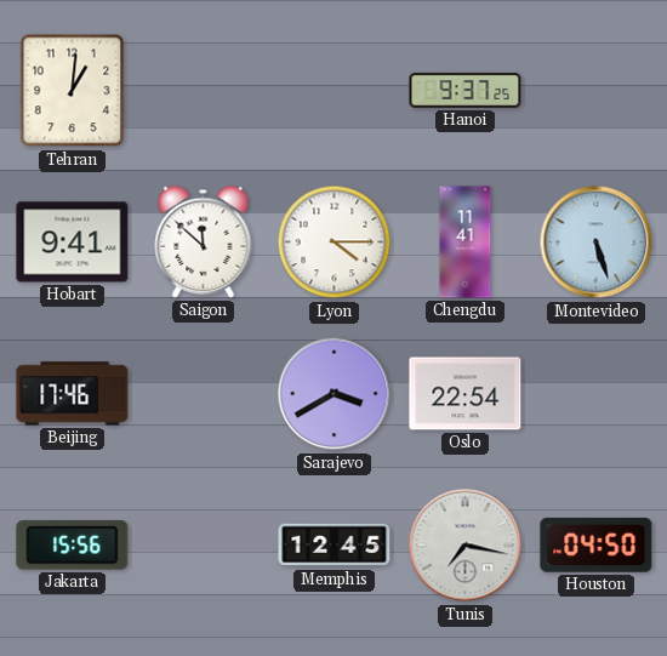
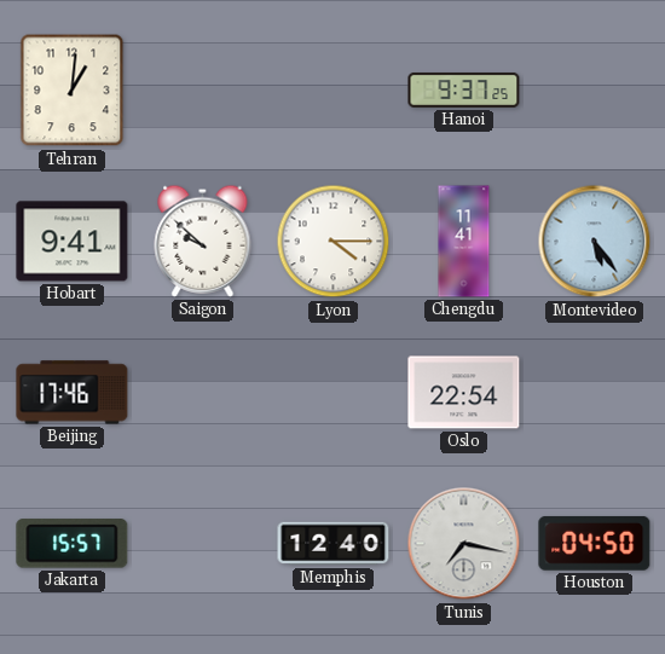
Saigon: 11:52 -> 9:52
Montevideo: 5:27 -> 5:24
Sarajevo: 3:40 -> none
Jakarta: 15:56 -> 15:57
Memphis: 12:45 -> 12:40
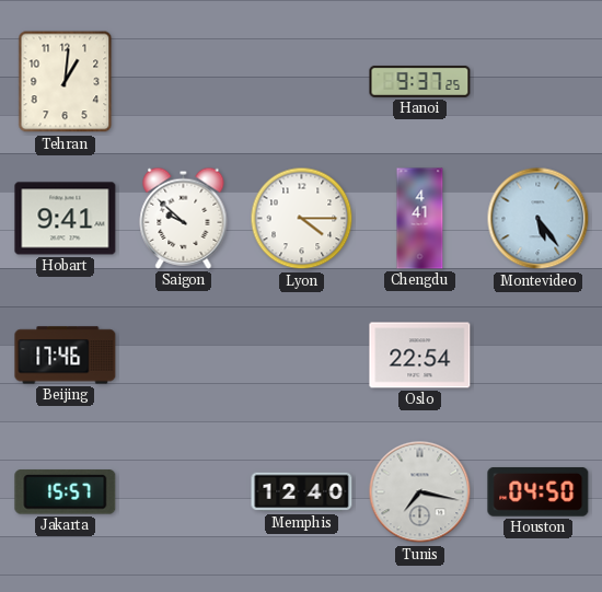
Chengdu: 11:41 -> 4:41
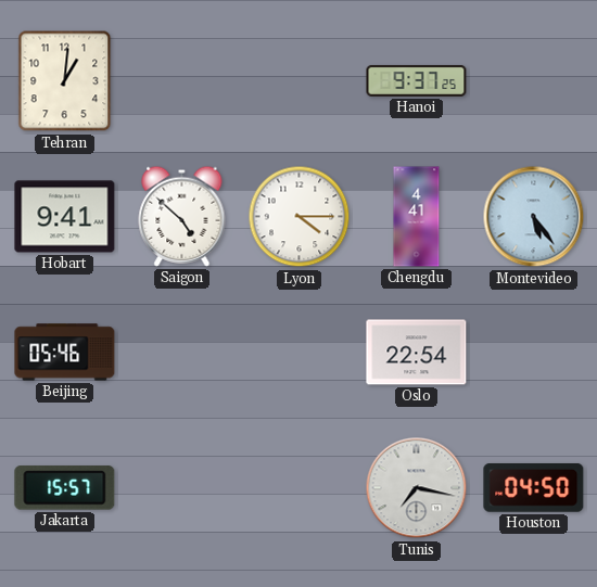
Saigon: 9:52 -> 4:52
Beijing: 17:46 -> 05:46
Memphis: 12:40 -> none
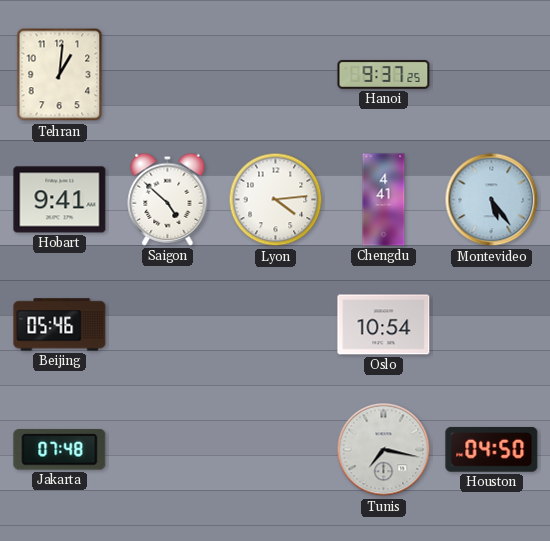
Lyon: 4:15 -> 4:14
Oslo: 22:54 -> 10:54
Jakarta: 15:57 -> 07:48
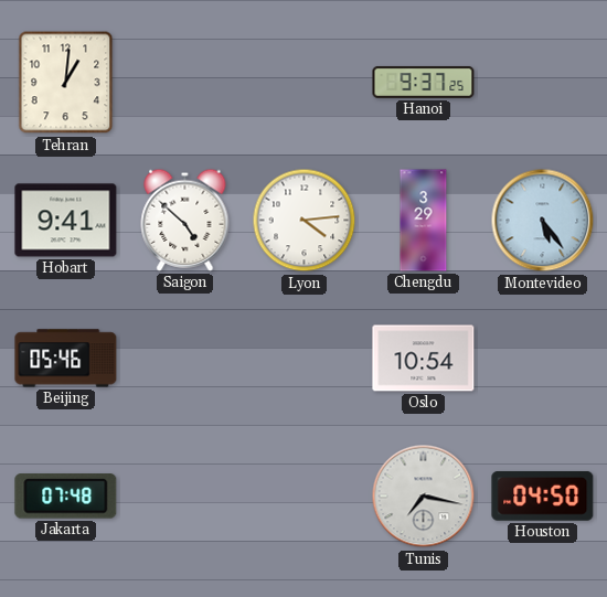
Chengdu: 4:41 -> 3:29
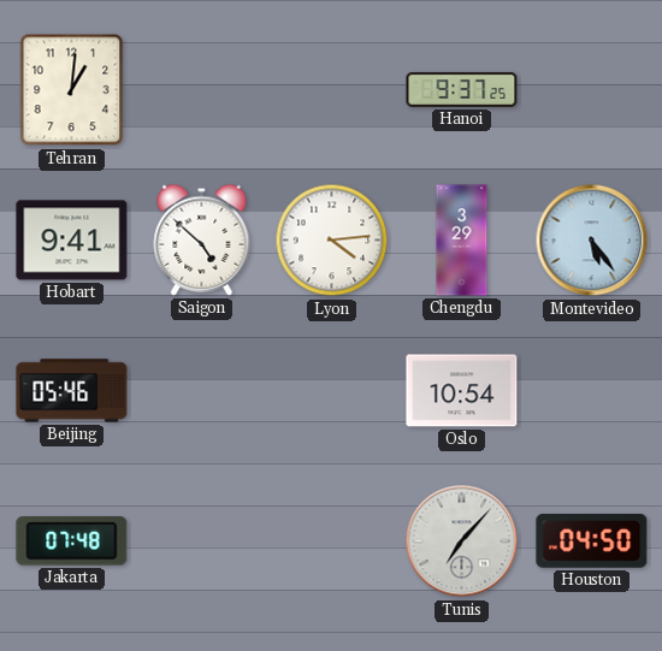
Tunis: 7:17 -> 7:07
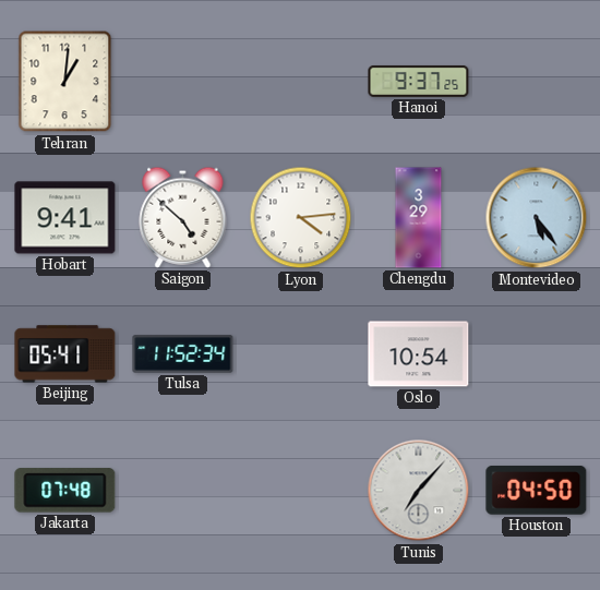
Beijing: 05:46 -> 05:41
Tulsa: none -> 11:52
